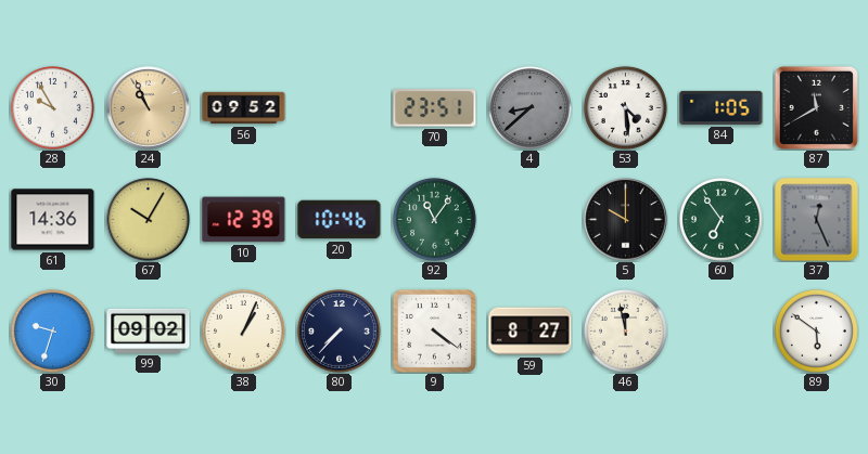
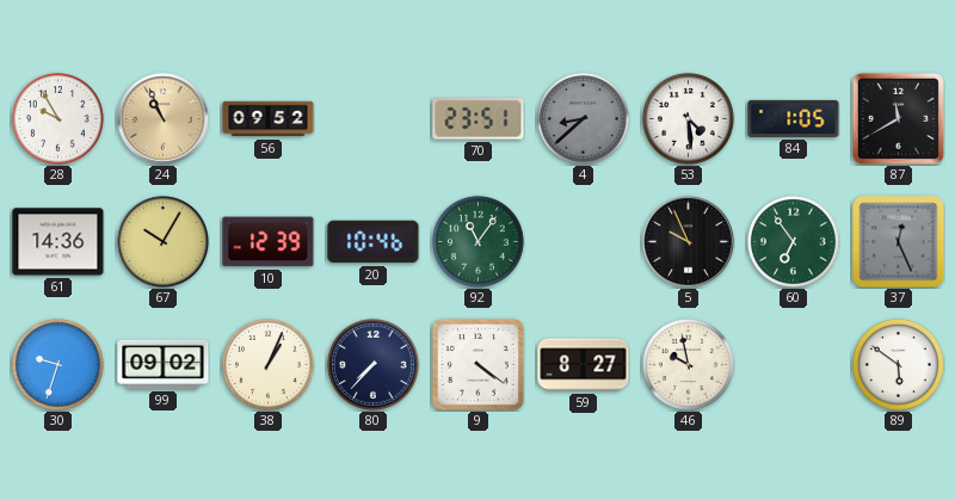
5: 10:00 -> 9:56
46: 11:58 -> 9:58
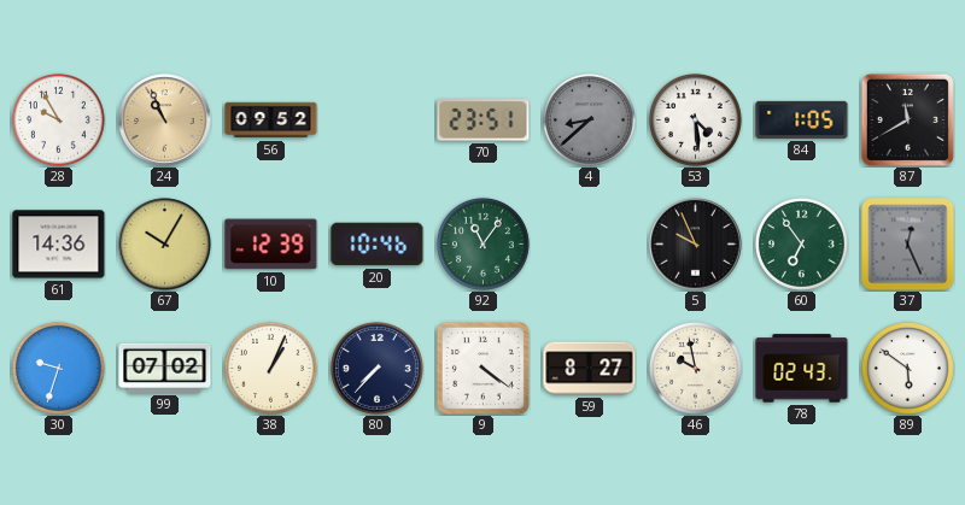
99: 09:02 -> 07:02
78: none -> 02:43
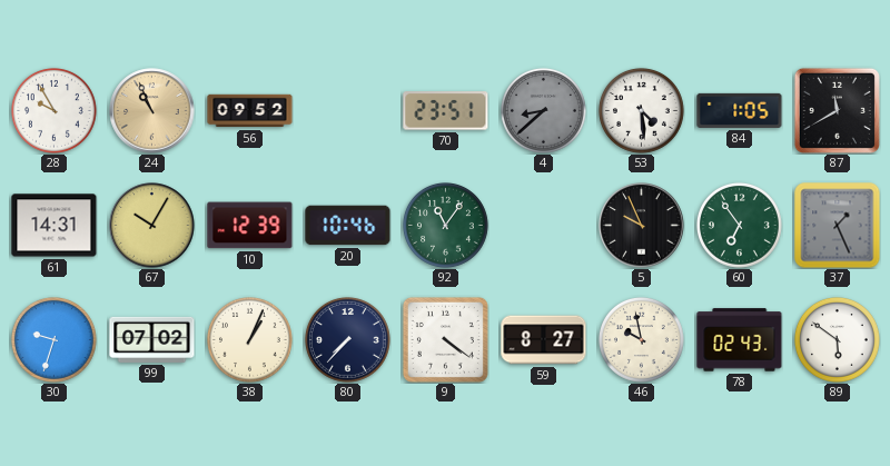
61: 14:36 -> 14:31
37: 12:26 -> 1:26
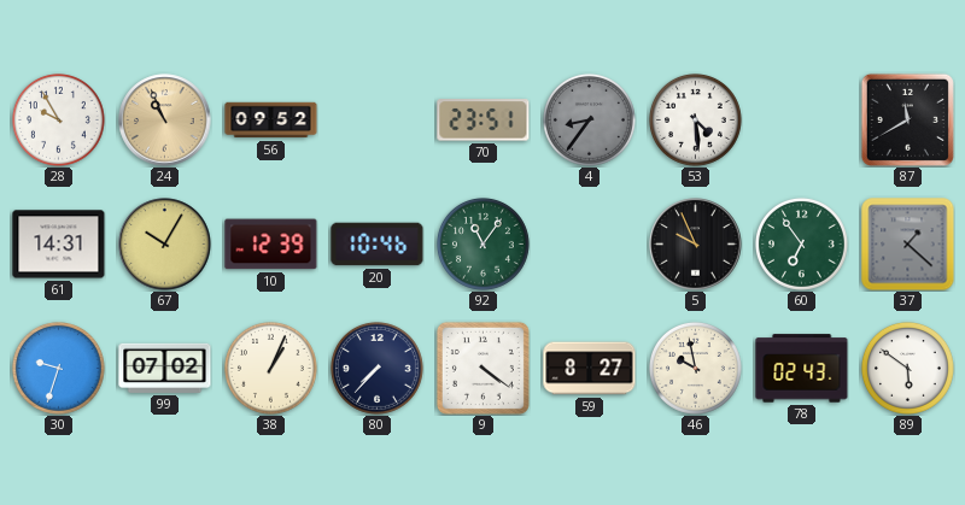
4: 8:38 -> 8:36
84: 1:05 -> none
37: 1:26 -> 1:22
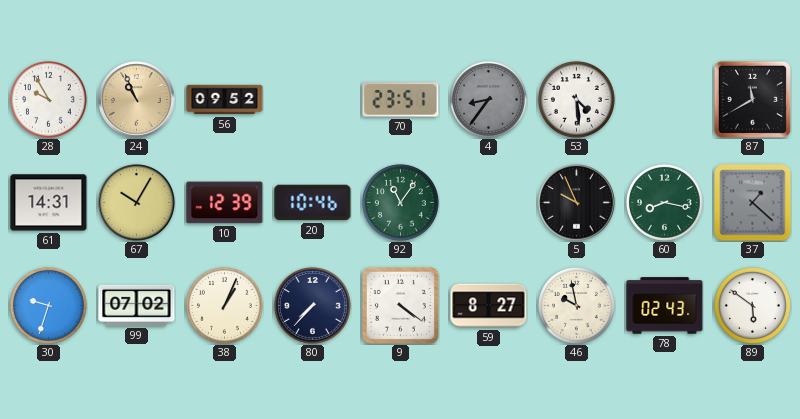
60: 6:54 -> 8:17
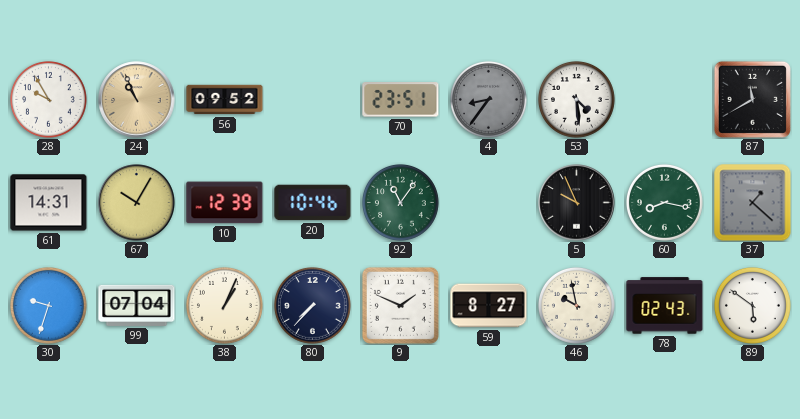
99: 07:02 -> 07:04
9: 4:21 -> 1:49
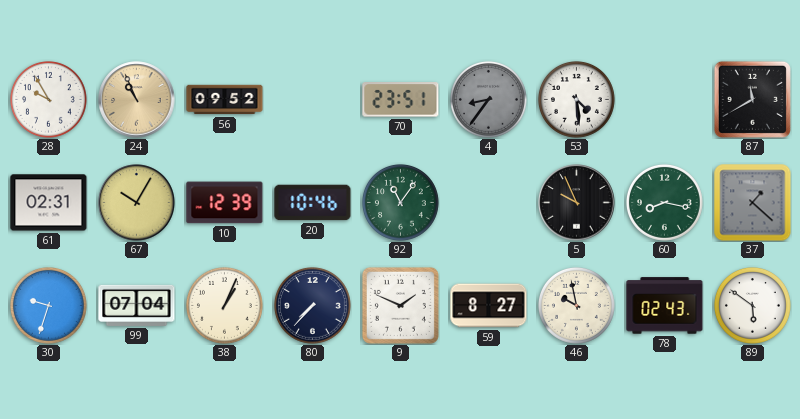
61: 14:31 -> 02:31
